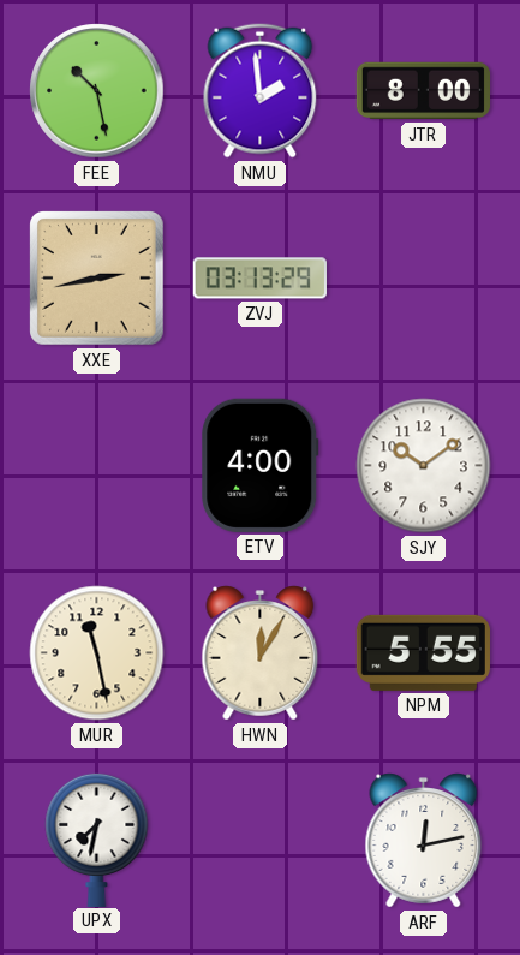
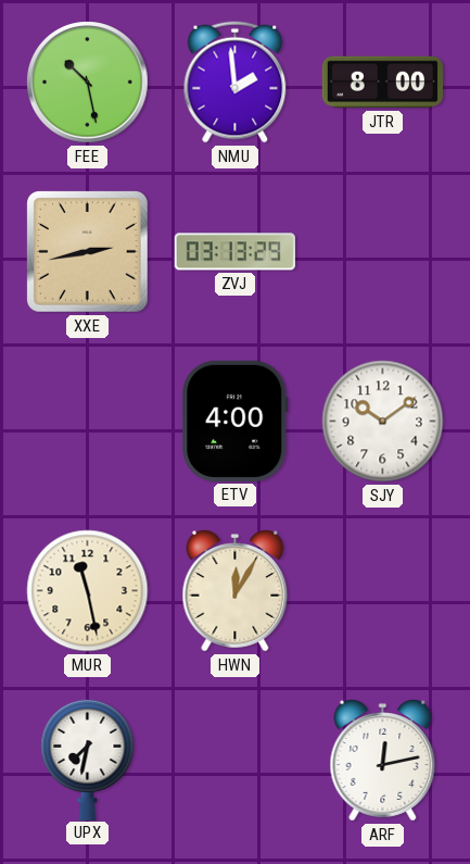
NPM: 5:55 -> none
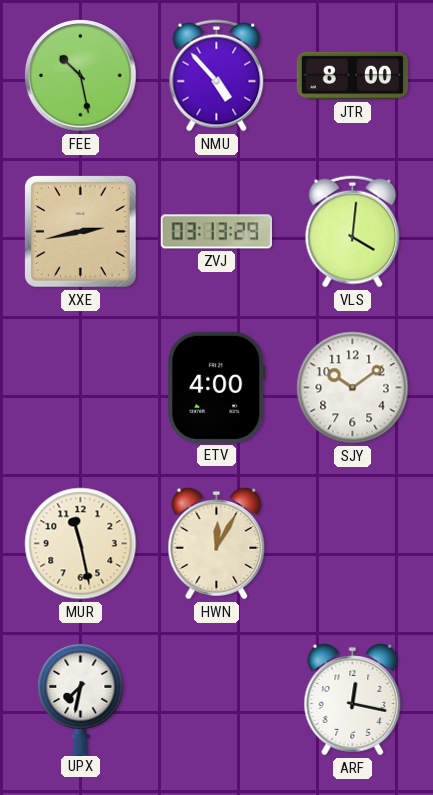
NMU: 1:59 -> 4:53
VLS: none -> 4:01
ARF: 12:13 -> 12:17
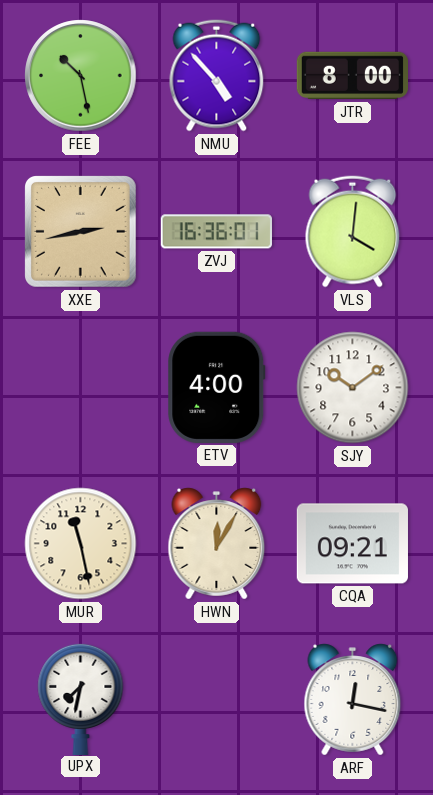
ZVJ: 03:13 -> 16:36
CQA: none -> 09:21
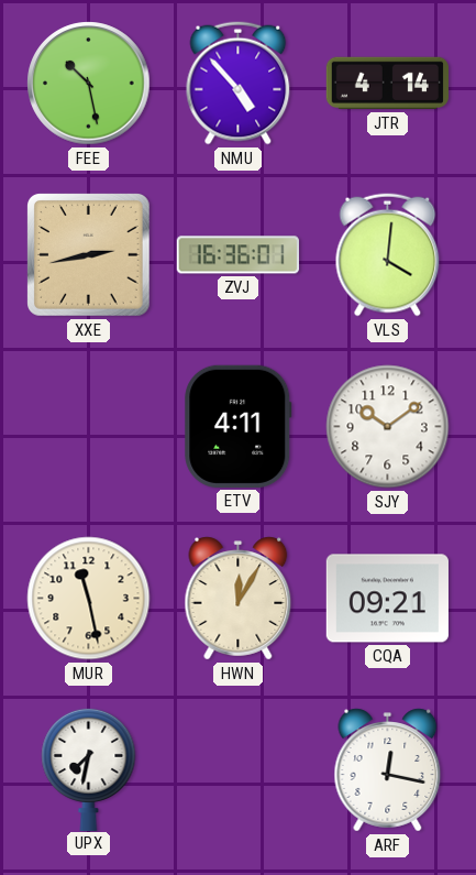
JTR: 8:00 -> 4:14
ETV: 4:00 -> 4:11
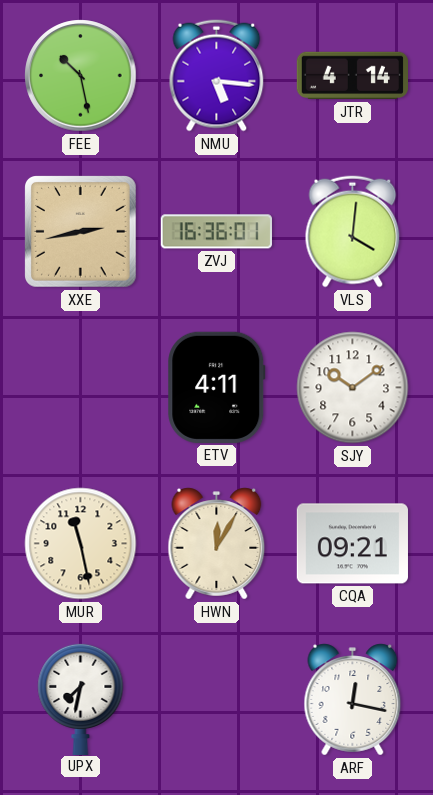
NMU: 4:53 -> 5:16
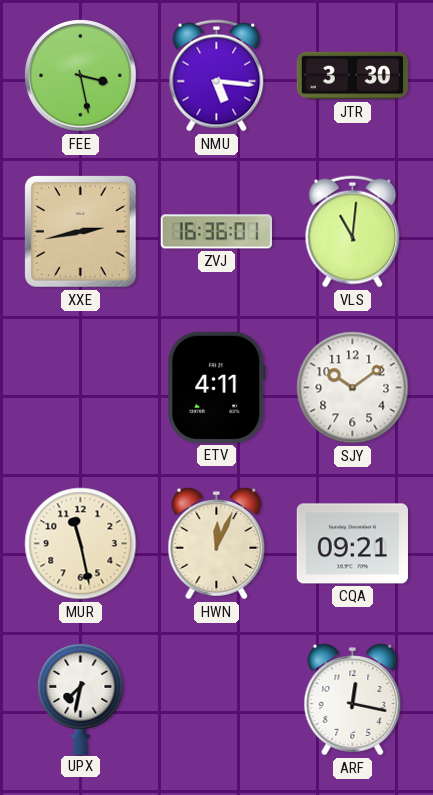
FEE: 10:28 -> 3:28
JTR: 4:14 -> 3:30
VLS: 4:01 -> 11:01
HWN: 12:05 -> 12:04
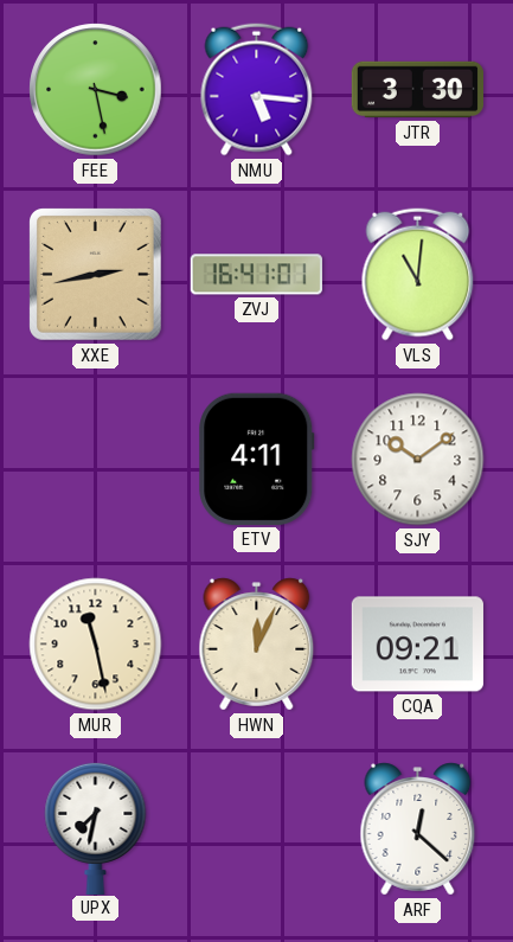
ZVJ: 16:36 -> 16:41
ARF: 12:17 -> 12:22
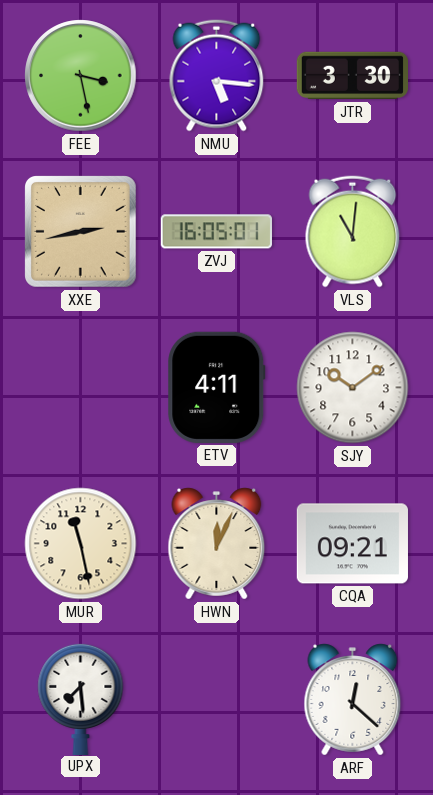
ZVJ: 16:41 -> 16:05
UPX: 7:32 -> 7:29
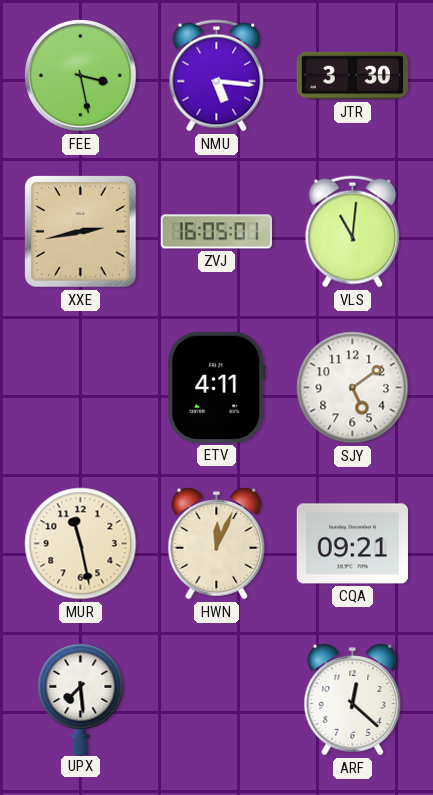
SJY: 10:09 -> 5:09
